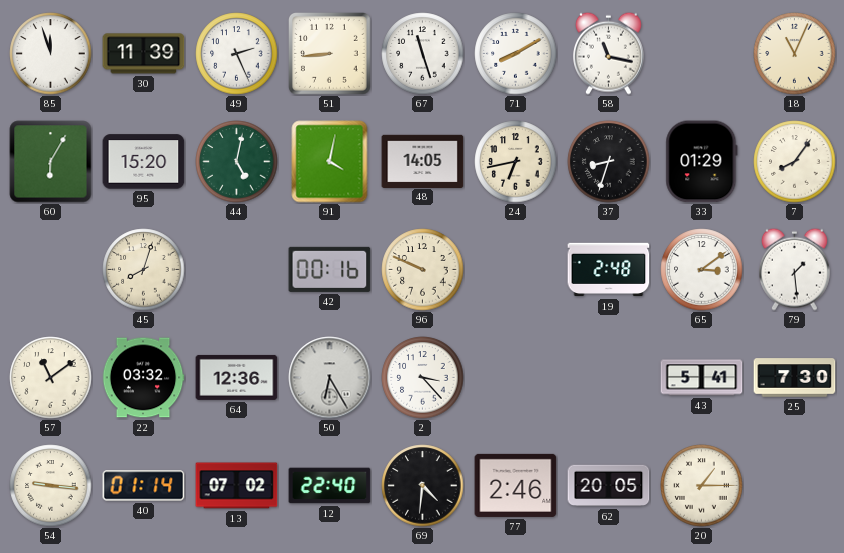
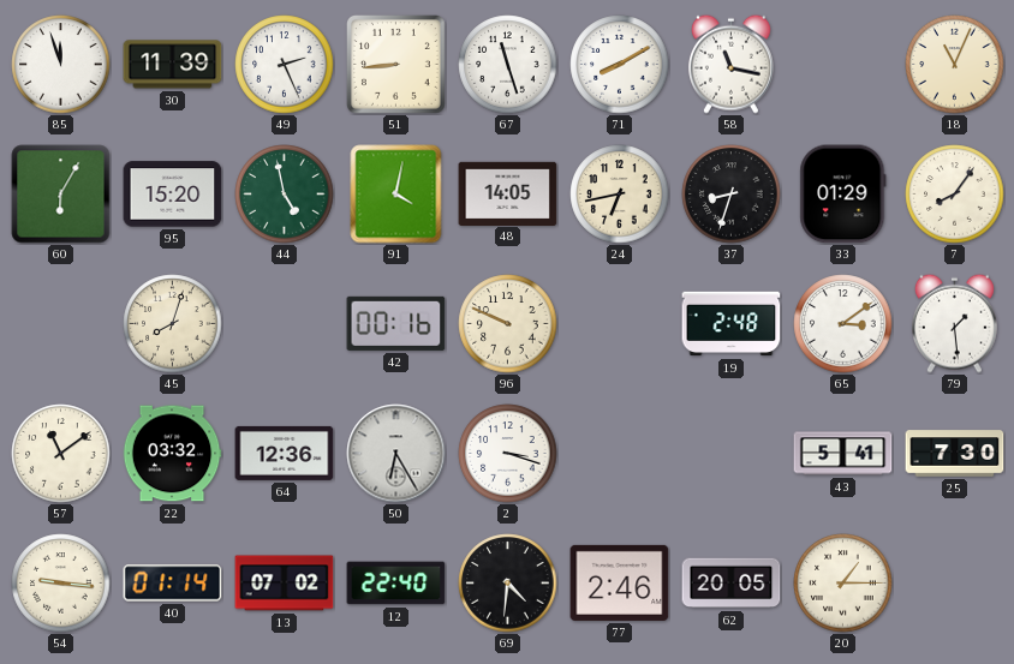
44: 5:02 -> 4:58
2: 3:23 -> 3:18
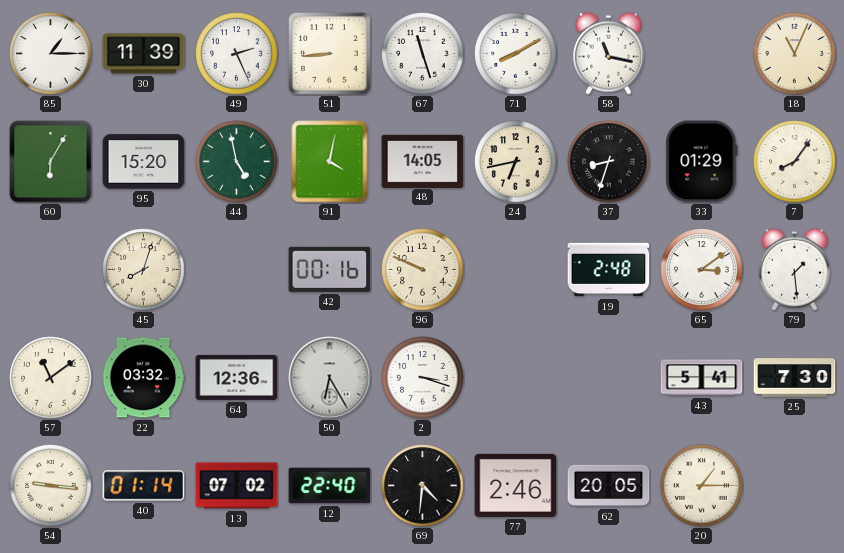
85: 11:57 -> 1:15
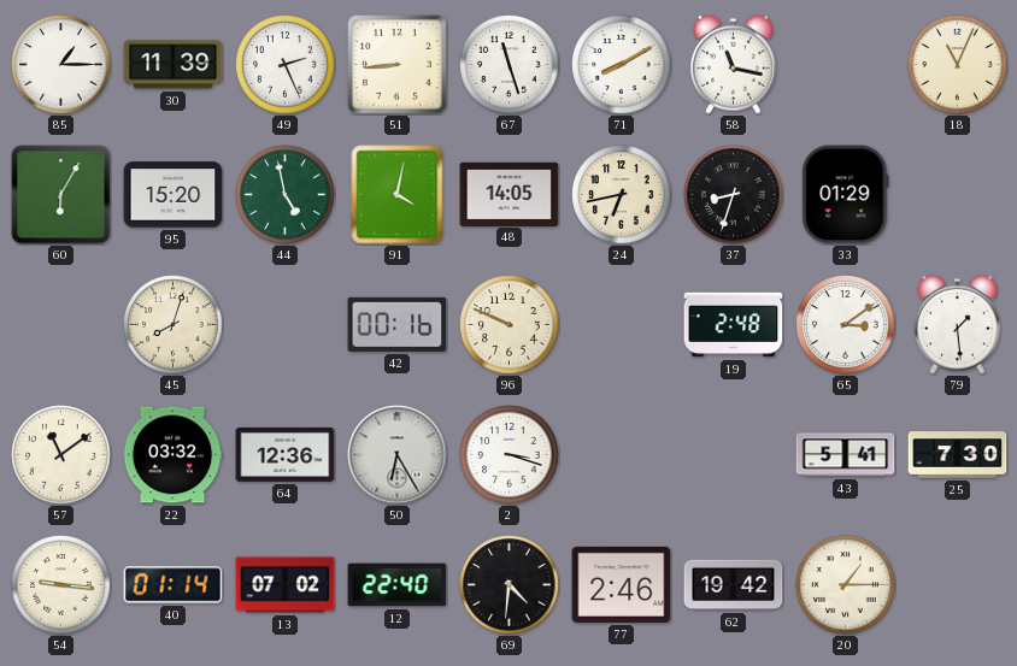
7: 8:06 -> none
62: 20:05 -> 19:42
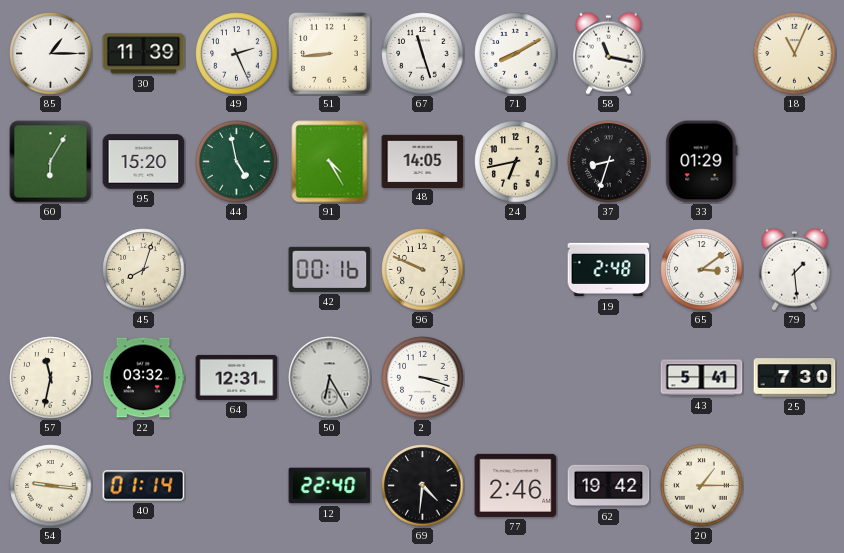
91: 4:02 -> 4:25
57: 11:09 -> 11:32
64: 12:36 -> 12:31
13: 07:02 -> none
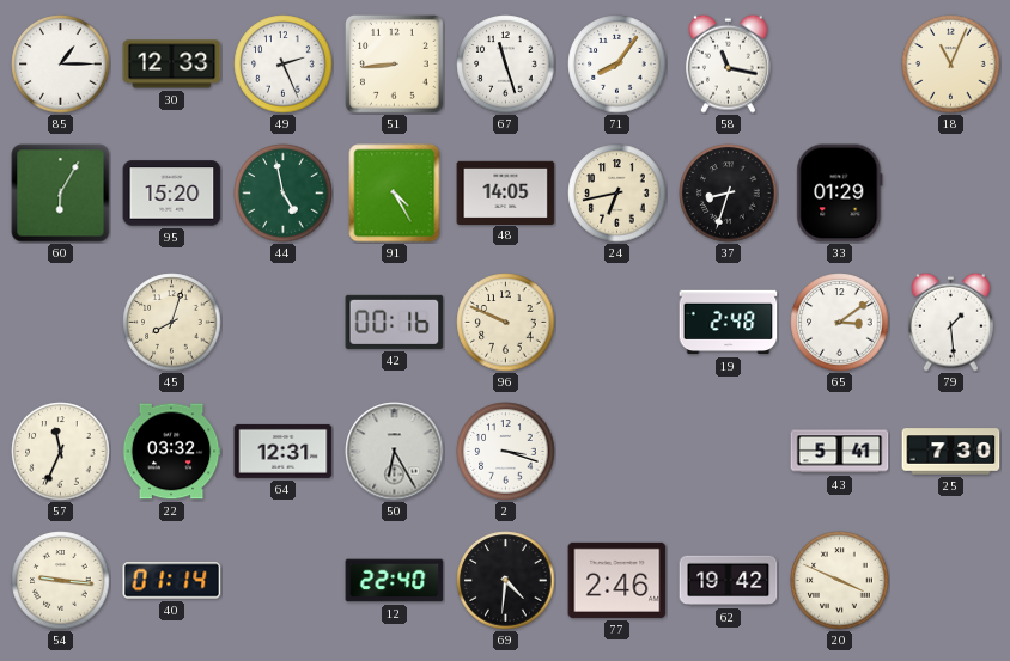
30: 11:39 -> 12:33
71: 8:10 -> 8:06
57: 11:32 -> 11:34
20: 1:15 -> 3:49
